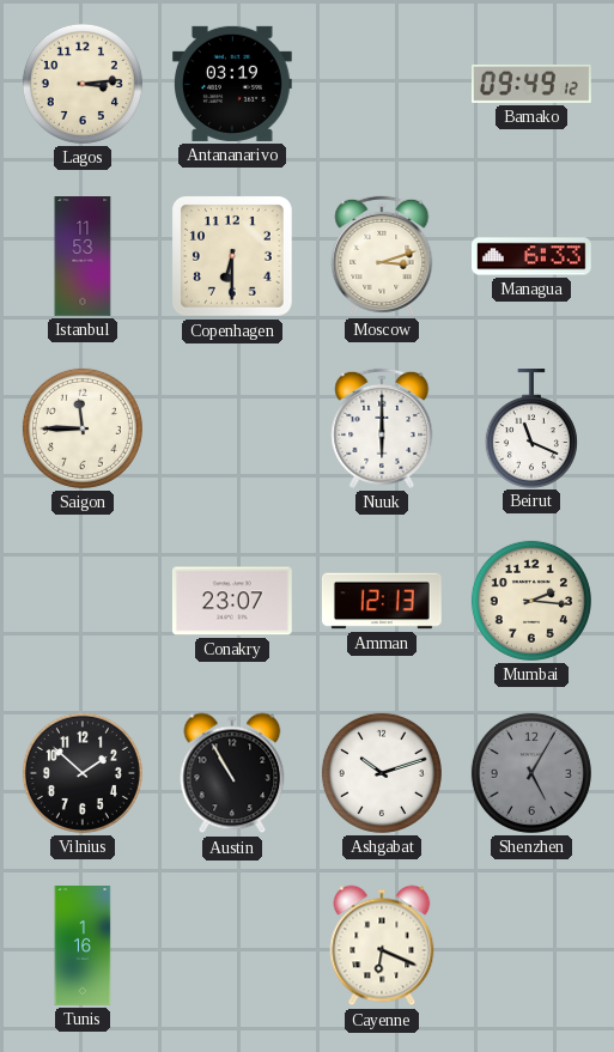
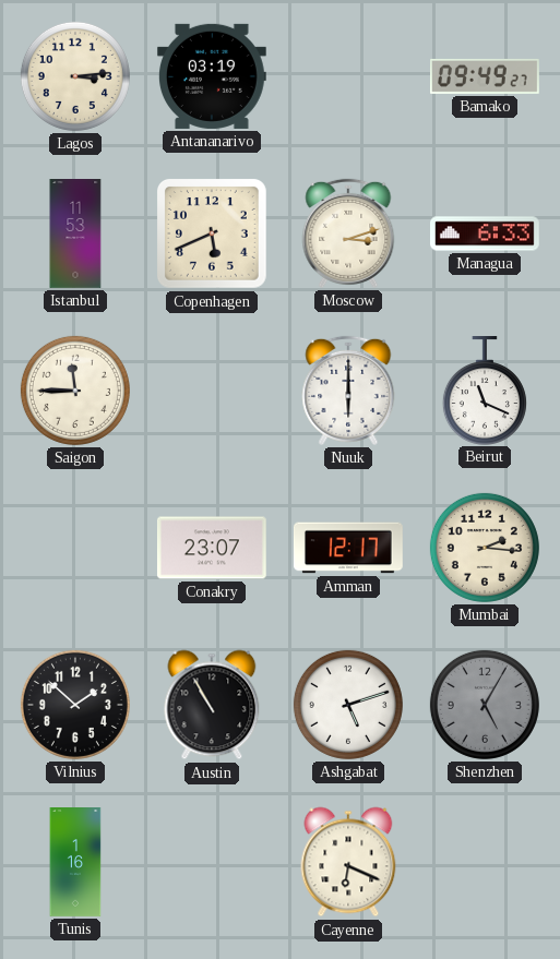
Bamako: 09:49:12 -> 09:49:27
Copenhagen: 6:30 -> 5:41
Amman: 12:13 -> 12:17
Ashgabat: 10:12 -> 5:12
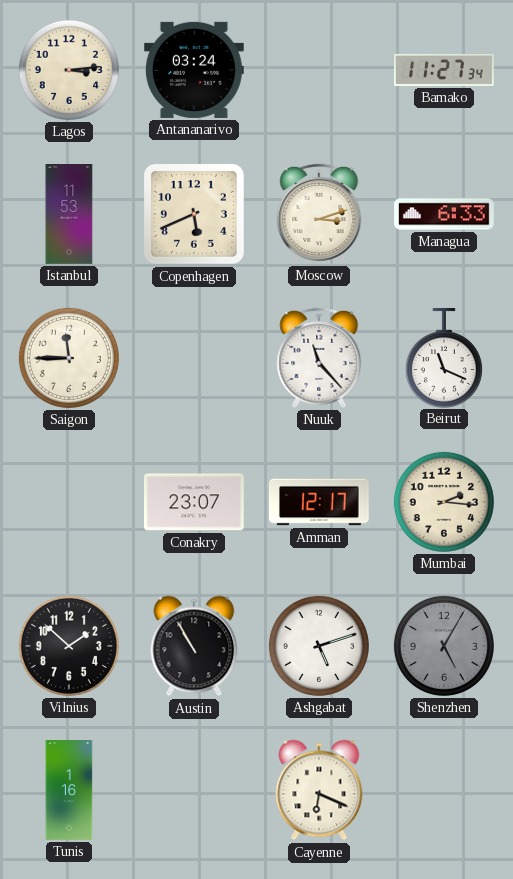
Antananarivo: 03:19 -> 03:24
Bamako: 09:49 -> 11:27
Nuuk: 6:00 -> 11:23
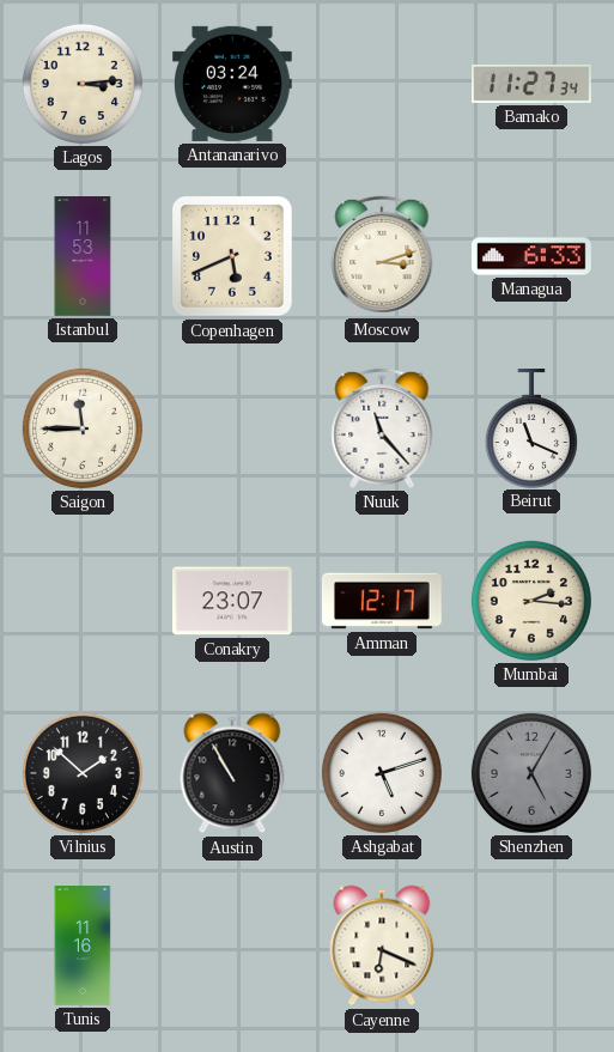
Tunis: 1:16 -> 11:16
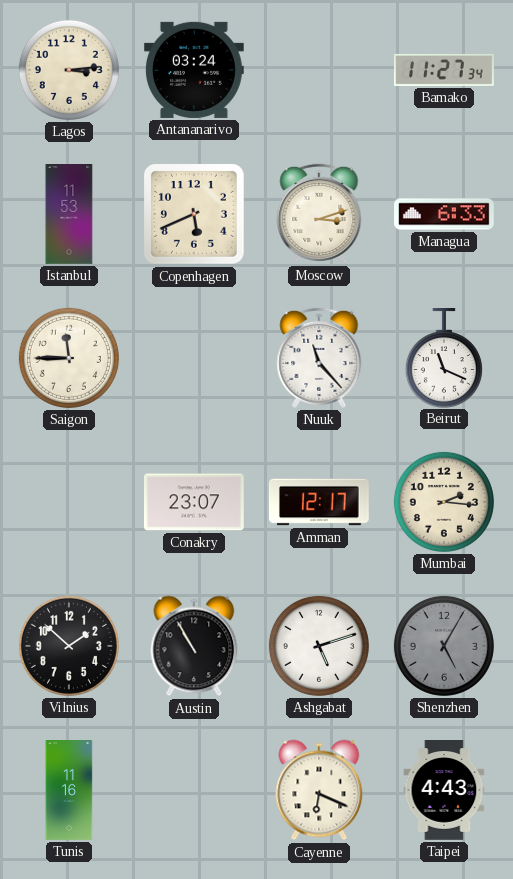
Taipei: none -> 4:43
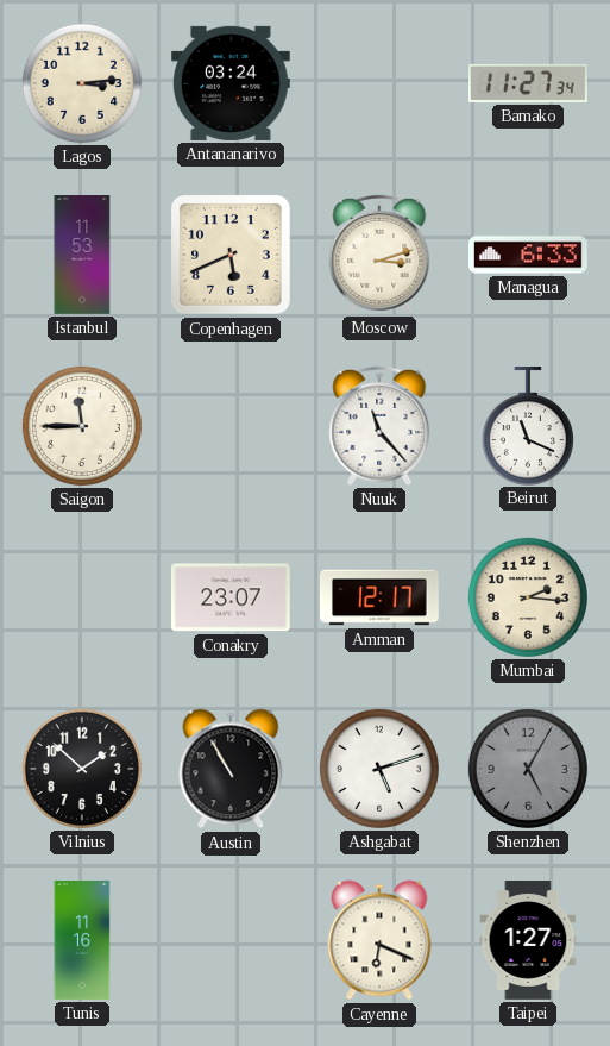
Taipei: 4:43 -> 1:27
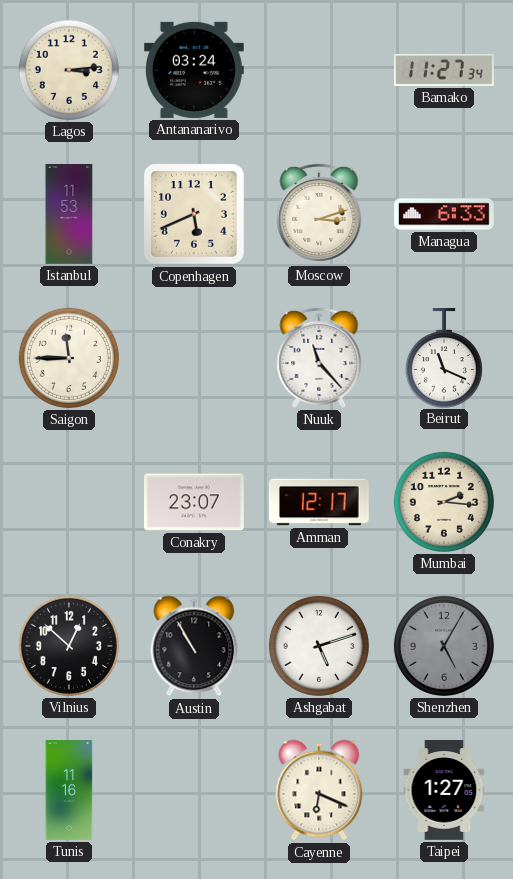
Vilnius: 1:52 -> 12:52
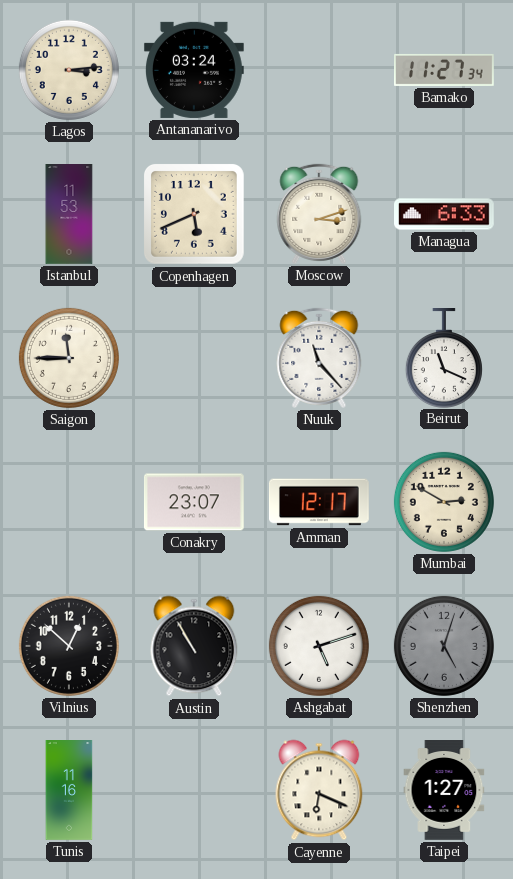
Mumbai: 2:16 -> 2:50
Shenzhen: 5:05 -> 5:03
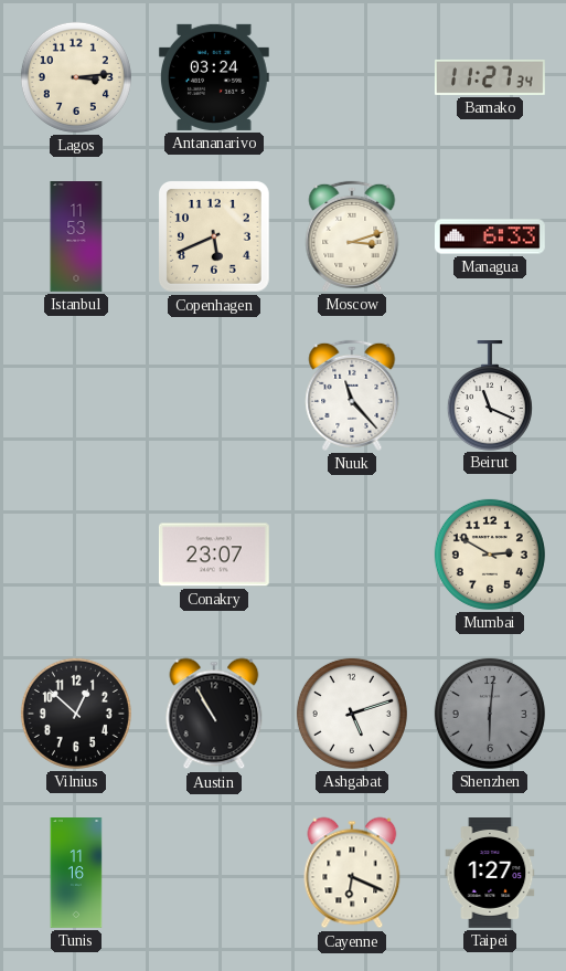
Saigon: 11:45 -> none
Amman: 12:17 -> none
Shenzhen: 5:03 -> 6:01
